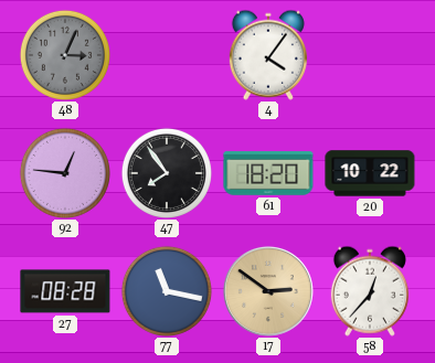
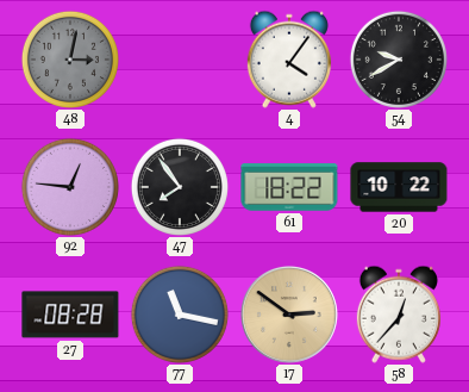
48: 3:04 -> 3:02
54: none -> 9:40
61: 18:20 -> 18:22
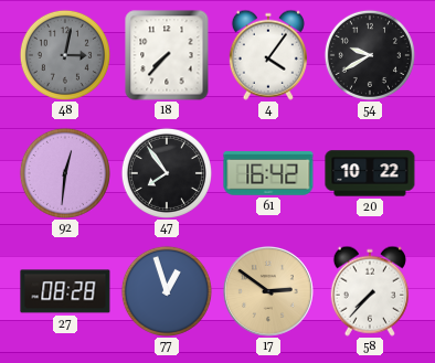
18: none -> 7:37
92: 12:46 -> 12:31
61: 18:22 -> 16:42
77: 11:17 -> 12:57
58: 12:37 -> 7:37
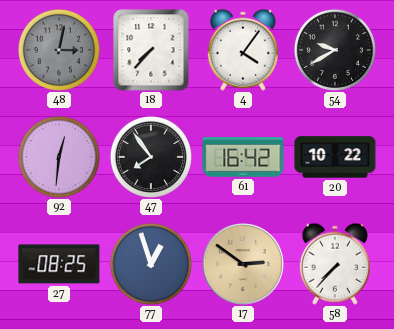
27: 08:28 -> 08:25
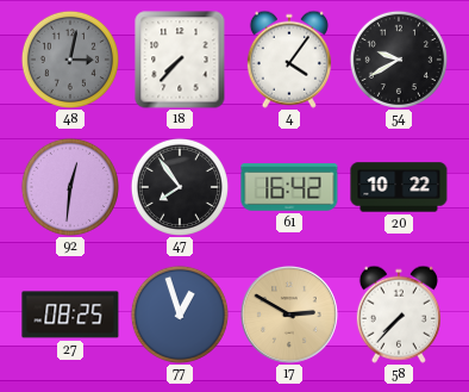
17: 2:51 -> 2:50
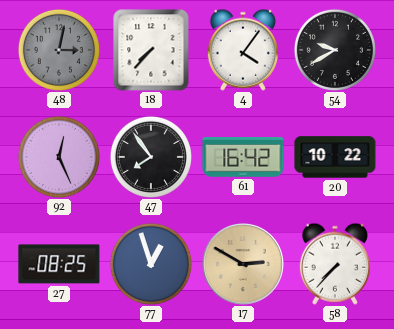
92: 12:31 -> 12:26
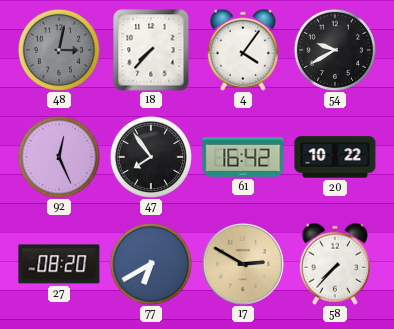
27: 08:25 -> 08:20
77: 12:57 -> 6:40
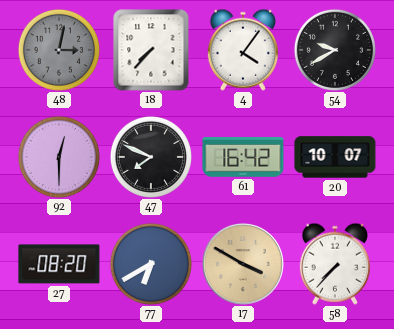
92: 12:26 -> 12:30
47: 7:54 -> 7:49
20: 10:22 -> 10:07
17: 2:50 -> 3:50
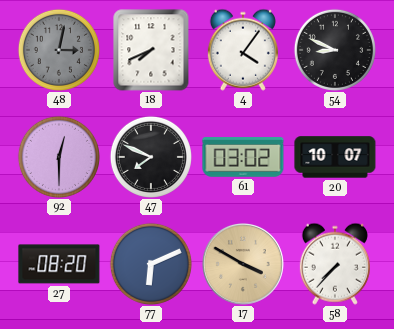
18: 7:37 -> 7:41
54: 9:40 -> 8:49
61: 16:42 -> 03:02
77: 6:40 -> 6:11
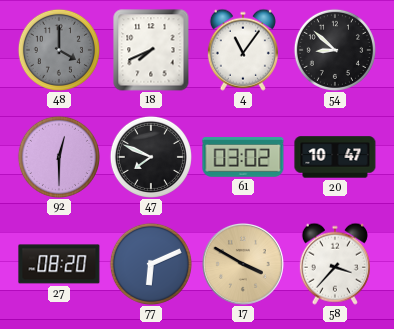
48: 3:02 -> 4:00
4: 4:06 -> 11:06
54: 8:49 -> 8:52
20: 10:07 -> 10:47
58: 7:37 -> 3:37
